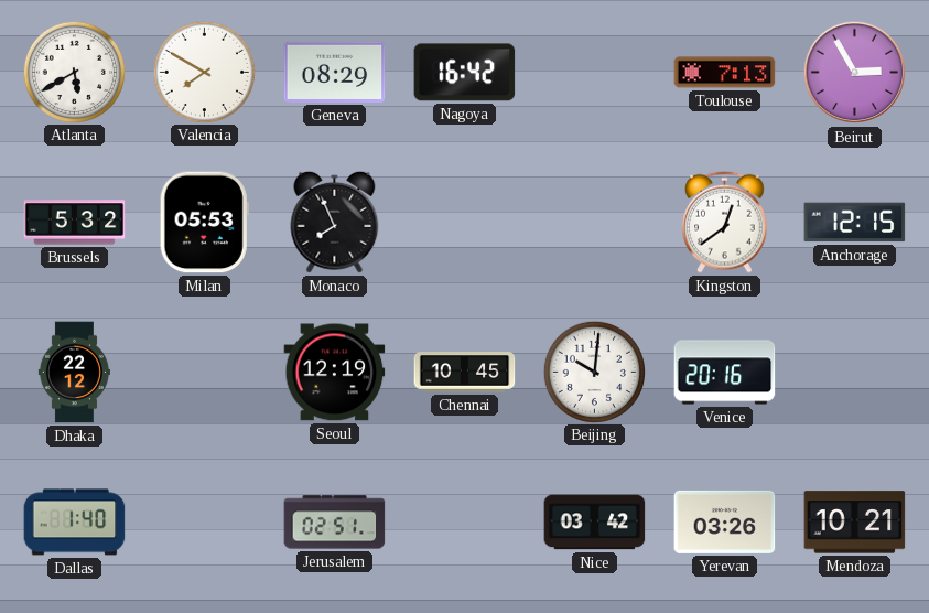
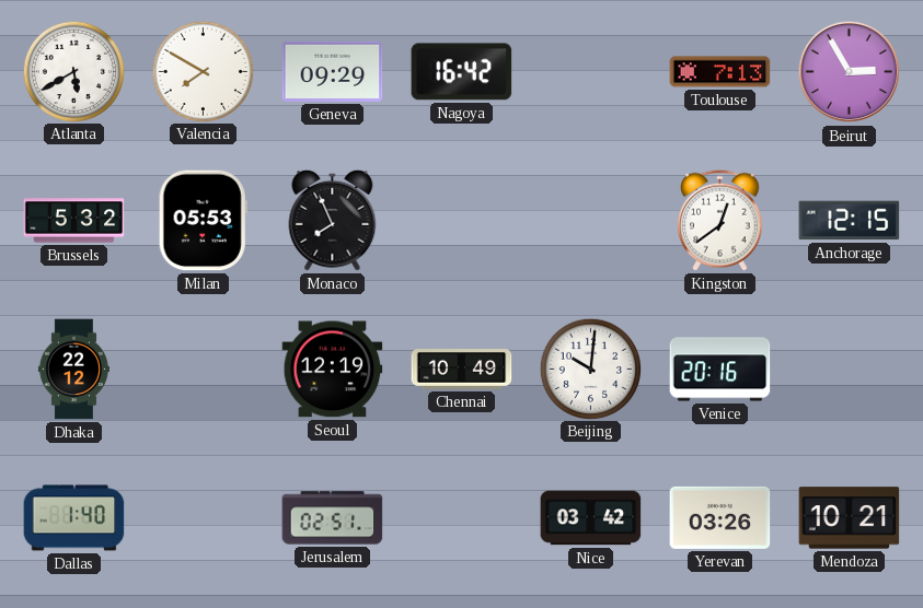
Geneva: 08:29 -> 09:29
Chennai: 10:45 -> 10:49
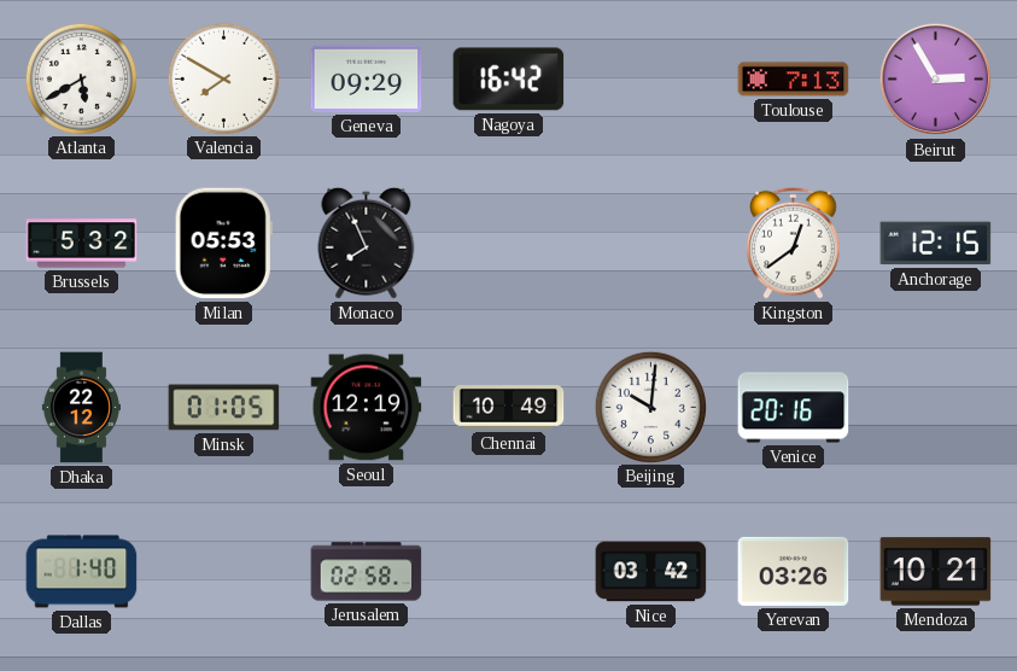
Minsk: none -> 01:05
Jerusalem: 02:51 -> 02:58
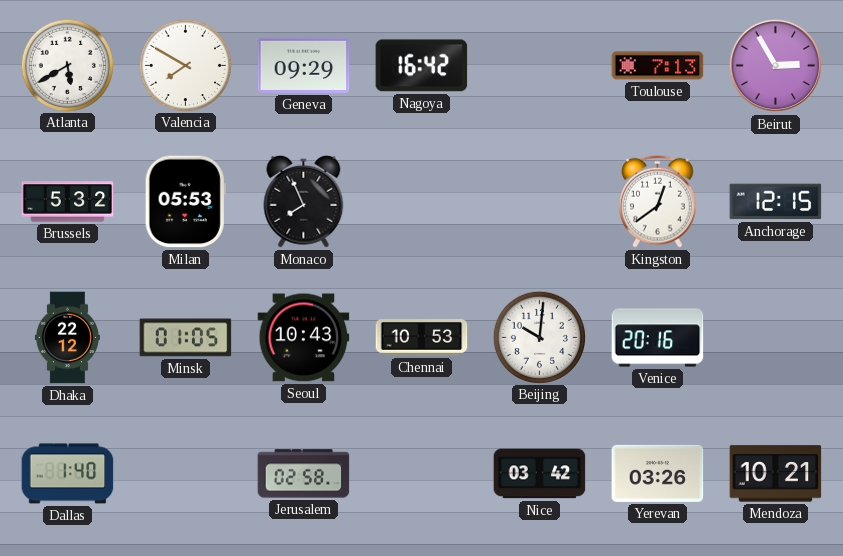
Seoul: 12:19 -> 10:43
Chennai: 10:49 -> 10:53
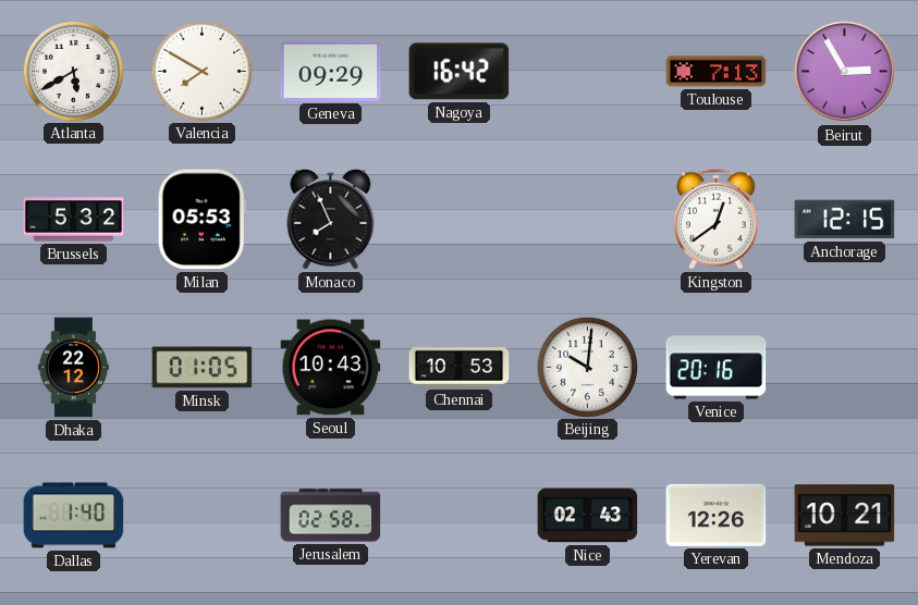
Nice: 03:42 -> 02:43
Yerevan: 03:26 -> 12:26
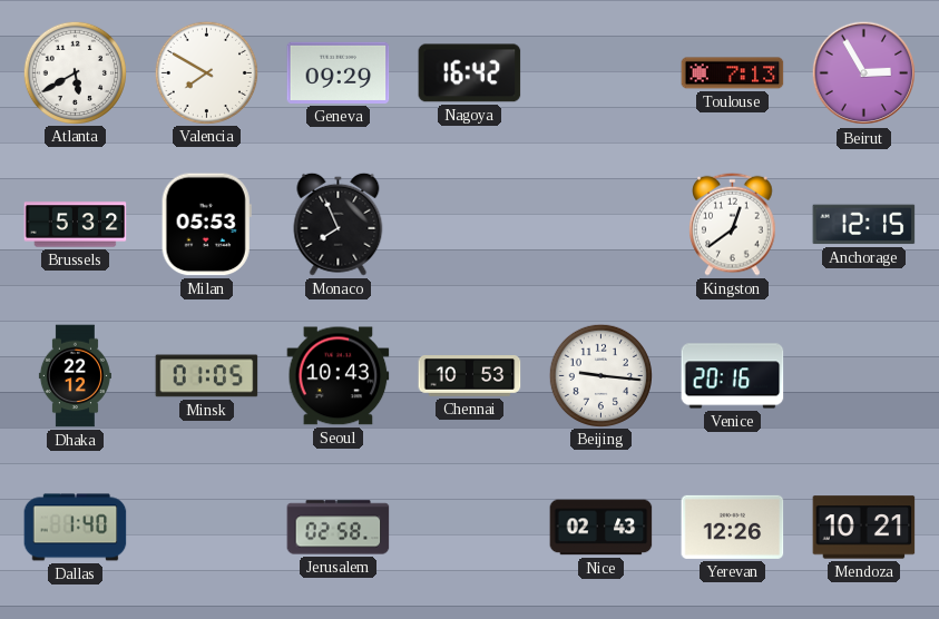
Beijing: 10:01 -> 9:16
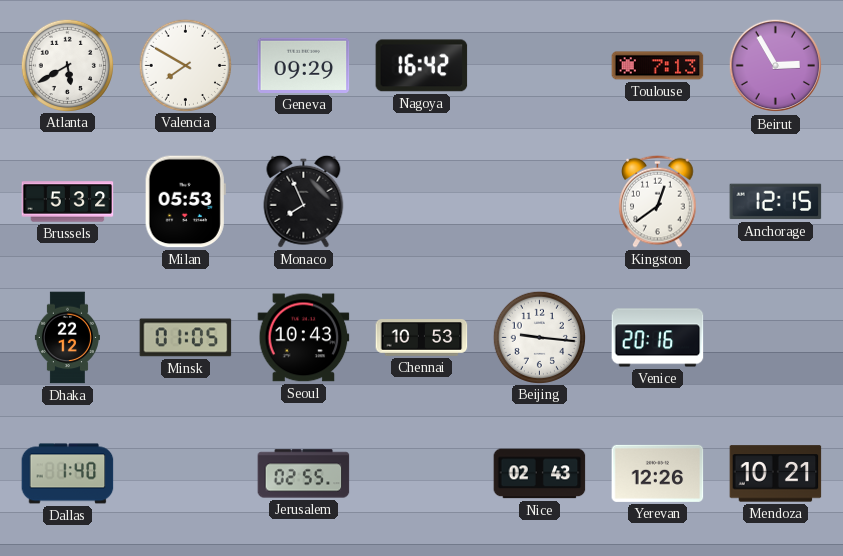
Jerusalem: 02:58 -> 02:55
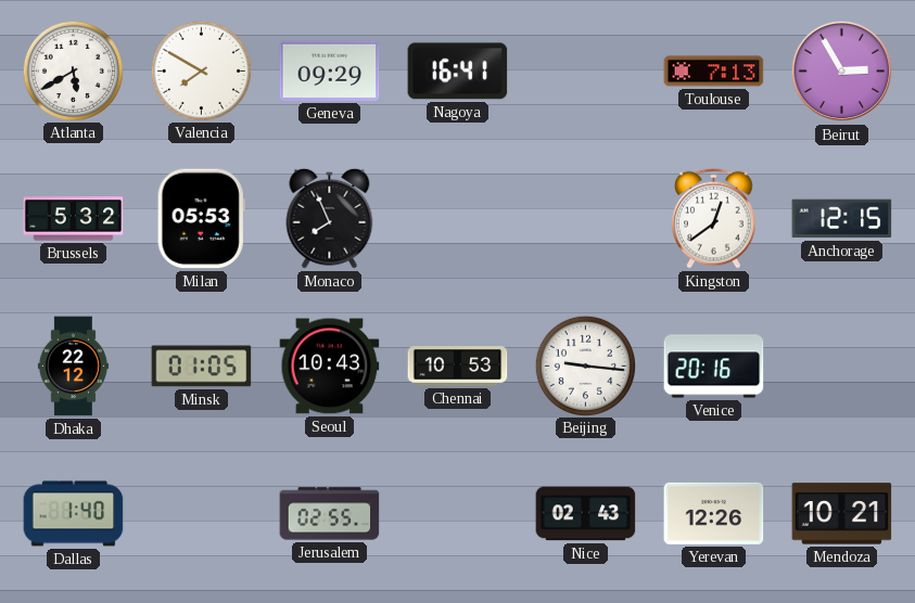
Nagoya: 16:42 -> 16:41
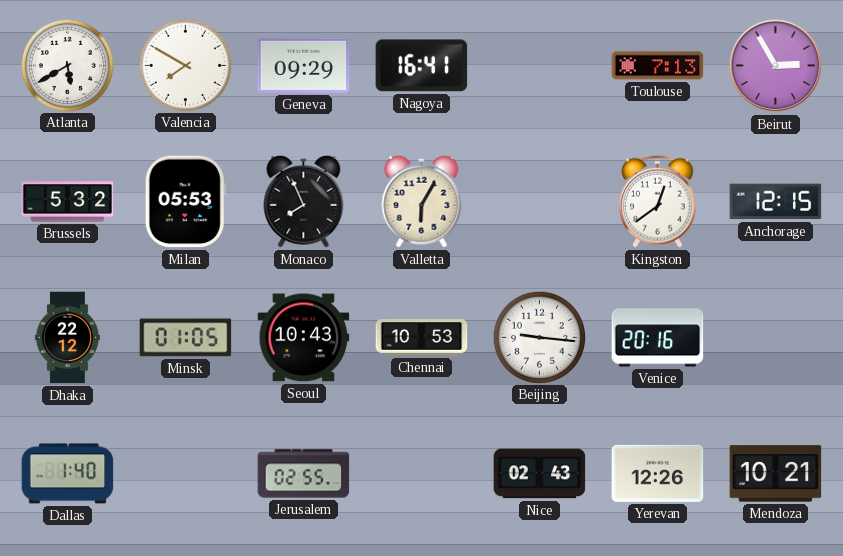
Valletta: none -> 6:05
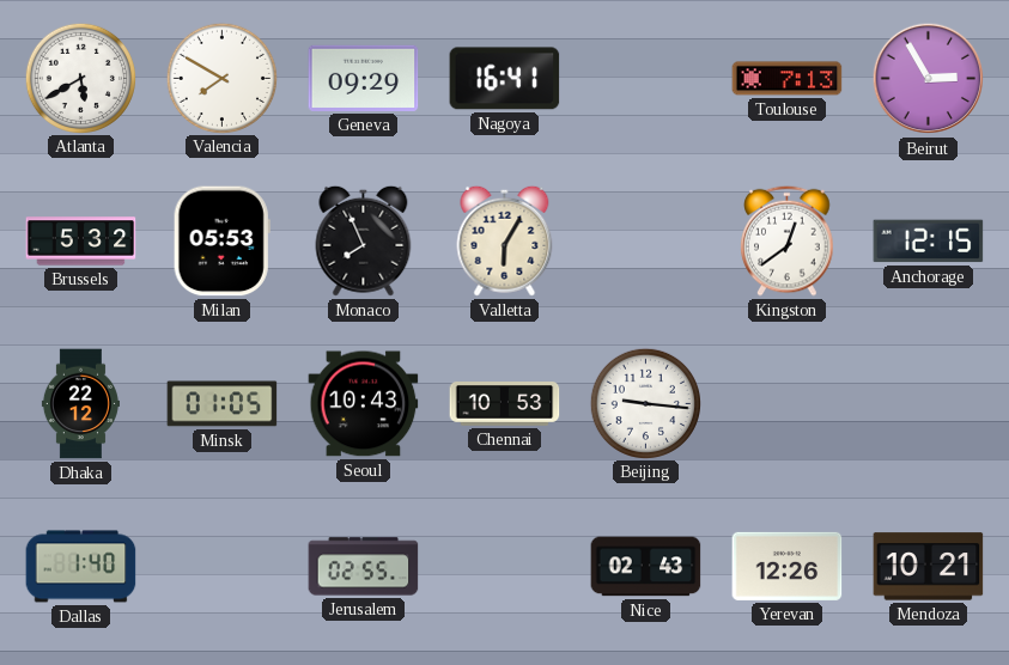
Venice: 20:16 -> none
